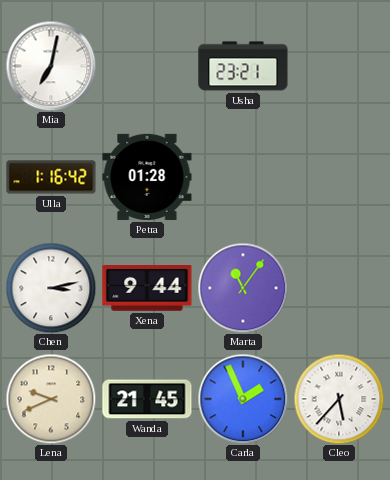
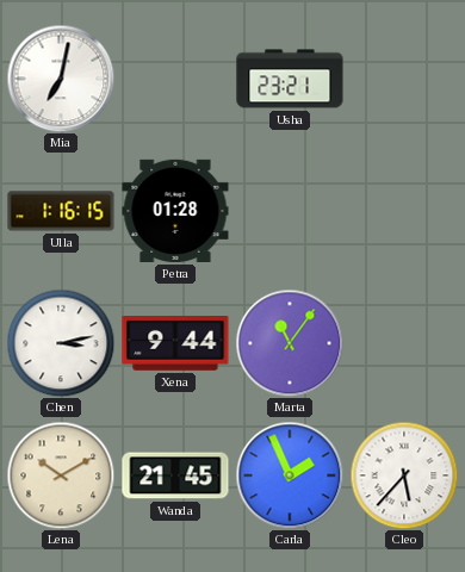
Ulla: 1:16:42 -> 1:16:15
Lena: 9:41 -> 10:10
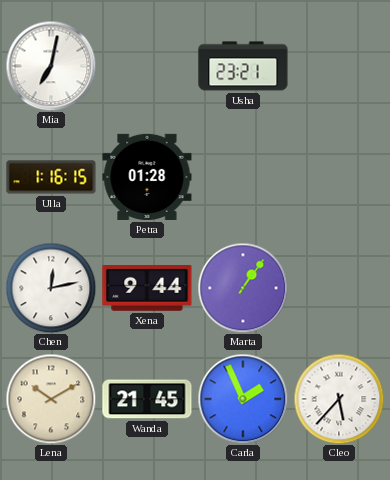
Chen: 3:13 -> 12:13
Marta: 11:06 -> 1:06
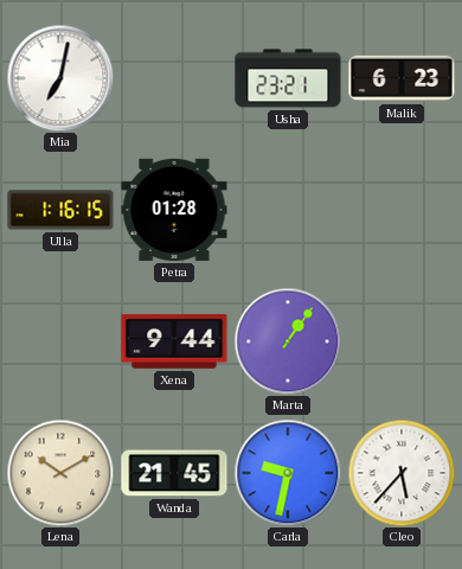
Malik: none -> 6:23
Chen: 12:13 -> none
Carla: 1:56 -> 9:32
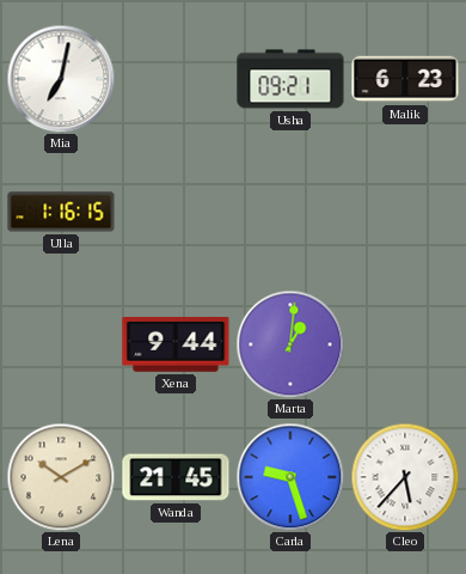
Usha: 23:21 -> 09:21
Petra: 01:28 -> none
Marta: 1:06 -> 1:01
Carla: 9:32 -> 9:27
